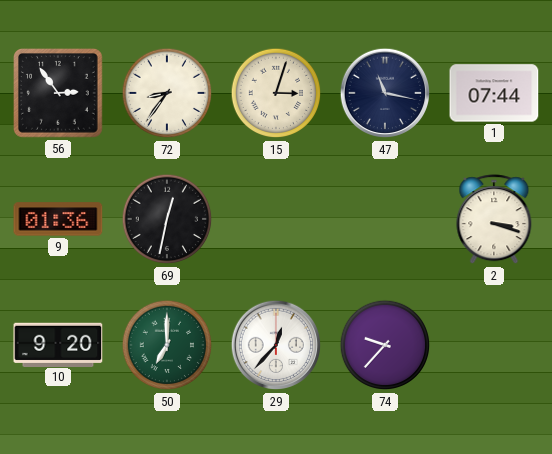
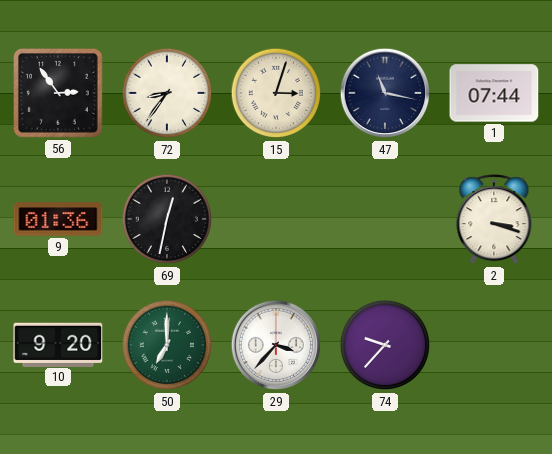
29: 12:37 -> 3:37
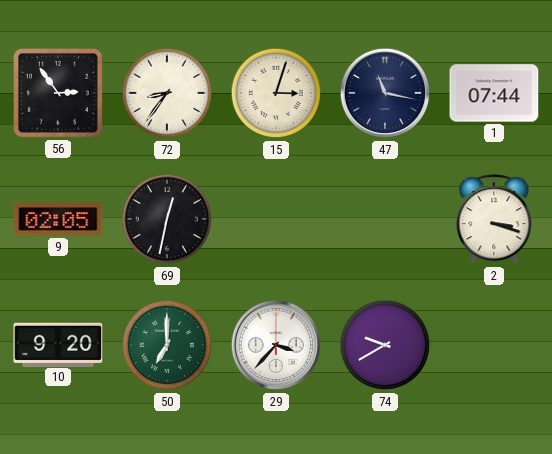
9: 01:36 -> 02:05
74: 9:37 -> 9:40
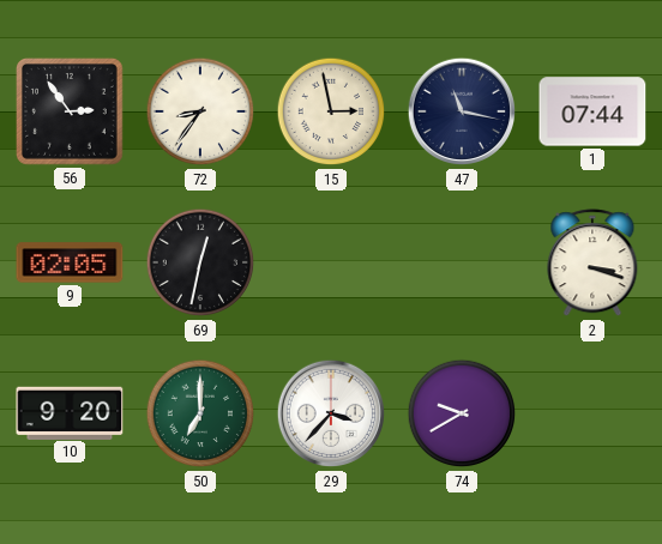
15: 3:03 -> 2:58
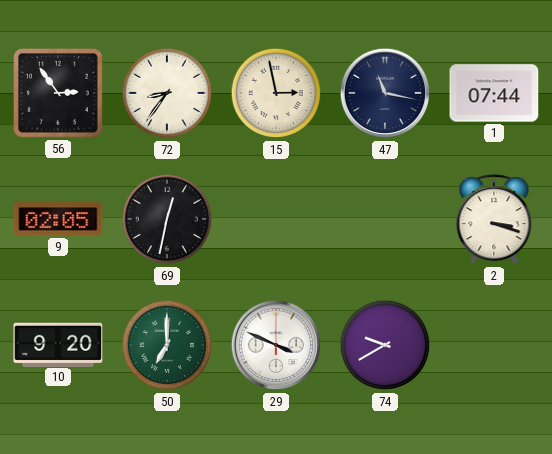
29: 3:37 -> 3:49
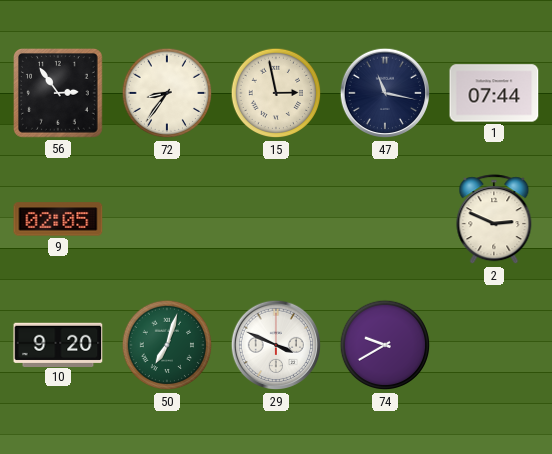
69: 12:32 -> none
2: 3:18 -> 2:49
50: 7:00 -> 7:03
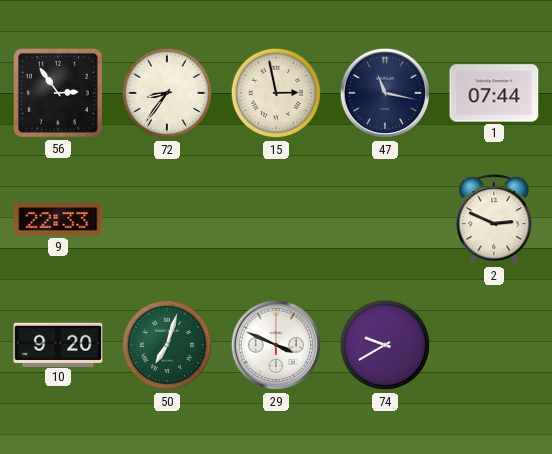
9: 02:05 -> 22:33
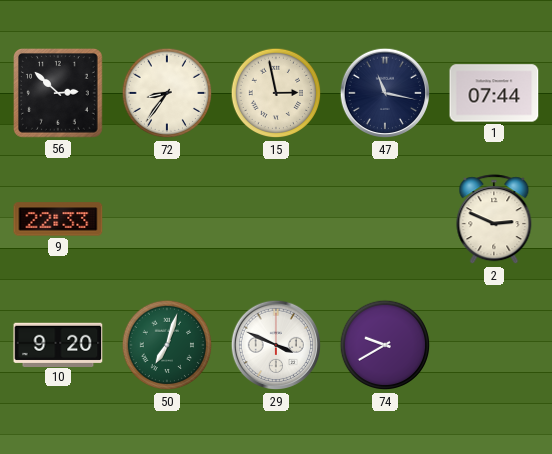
56: 2:54 -> 2:52
